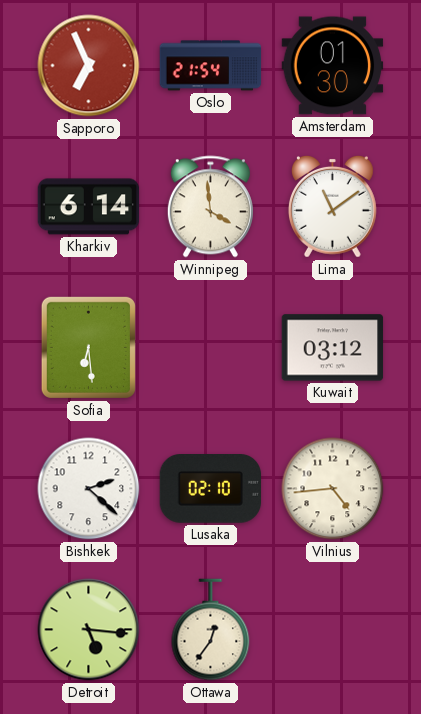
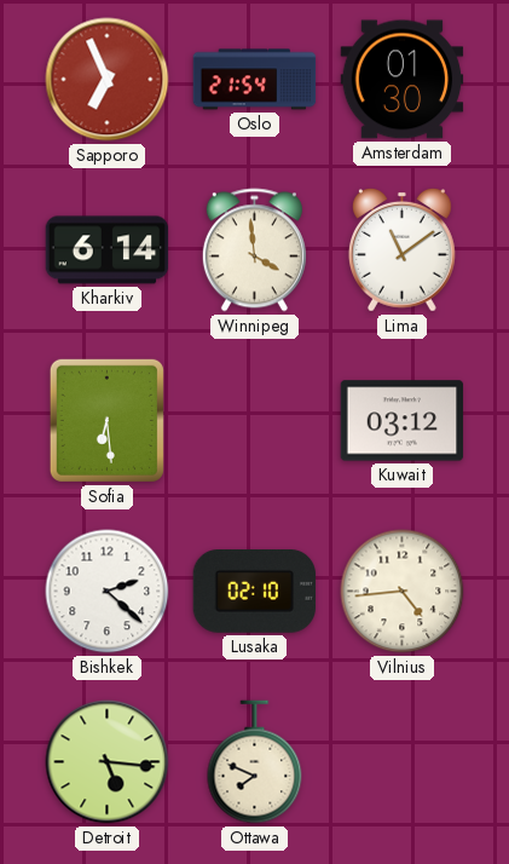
Ottawa: 12:36 -> 7:49
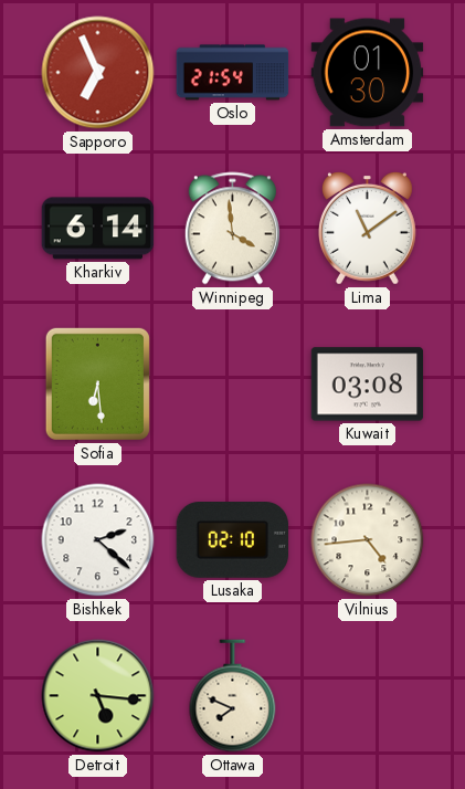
Kuwait: 03:12 -> 03:08
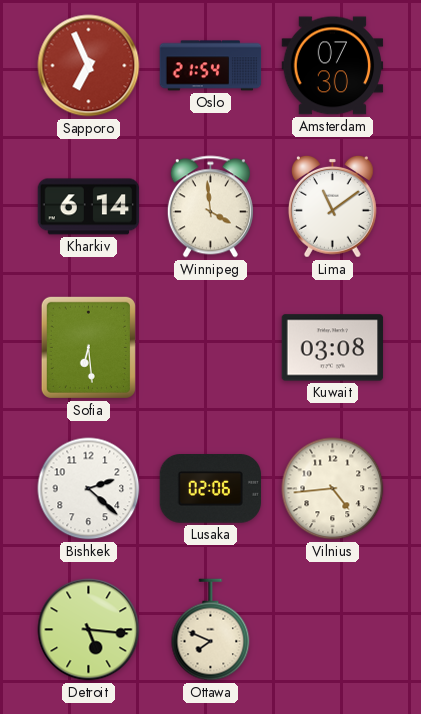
Amsterdam: 01:30 -> 07:30
Lusaka: 02:10 -> 02:06
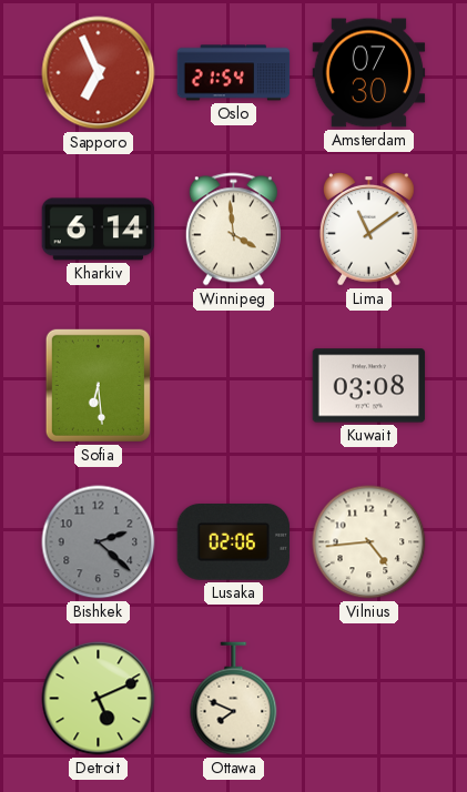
Bishkek dial: white -> grey
Detroit: 5:16 -> 5:11
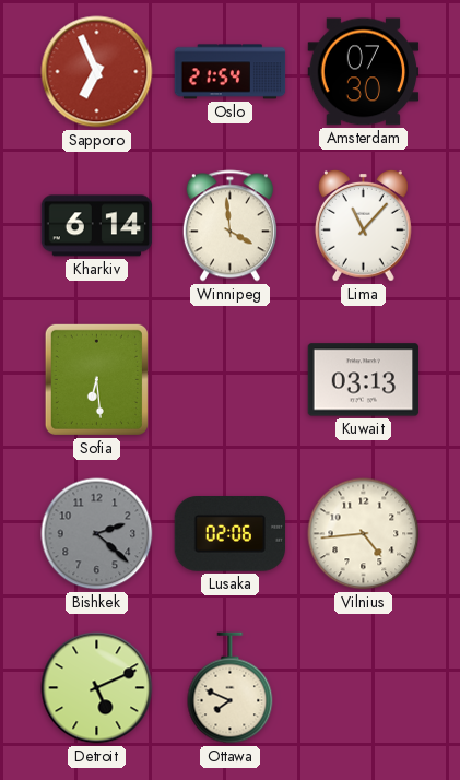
Lima: 11:09 -> 11:07
Kuwait: 03:08 -> 03:13
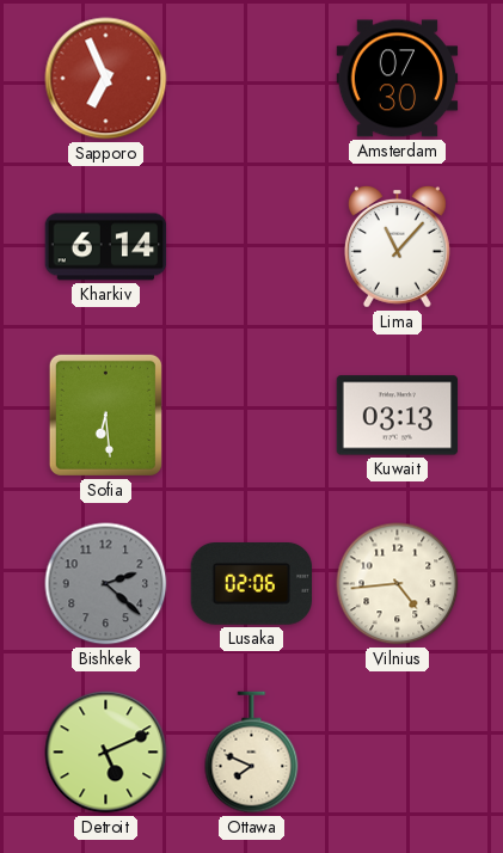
Oslo: 21:54 -> none
Winnipeg: 3:59 -> none
